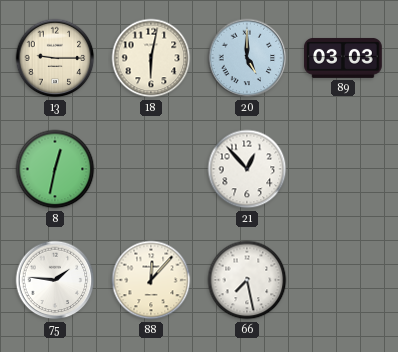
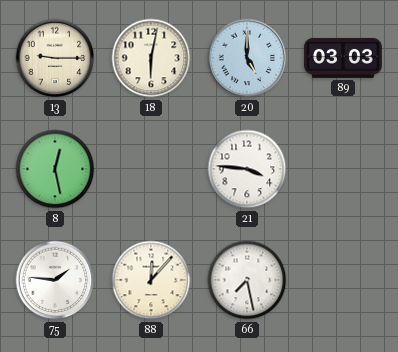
8: 12:32 -> 12:28
21: 12:53 -> 3:46
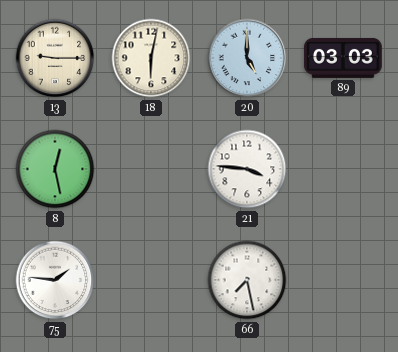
88: 12:07 -> none
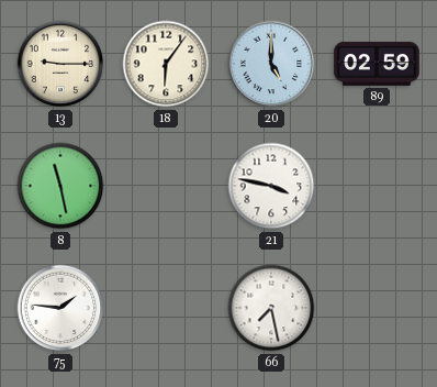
18: 6:02 -> 6:06
89: 03:03 -> 02:59
8: 12:28 -> 11:28
21: 3:46 -> 3:47
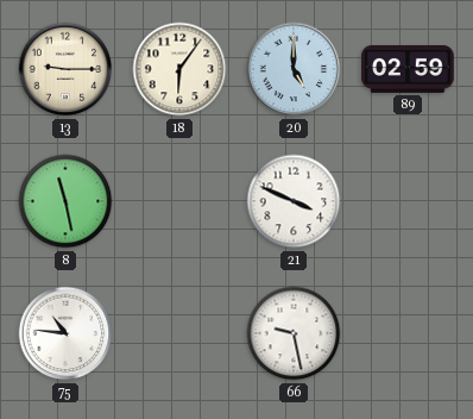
21: 3:47 -> 3:49
75: 1:46 -> 10:46
66: 7:28 -> 9:28
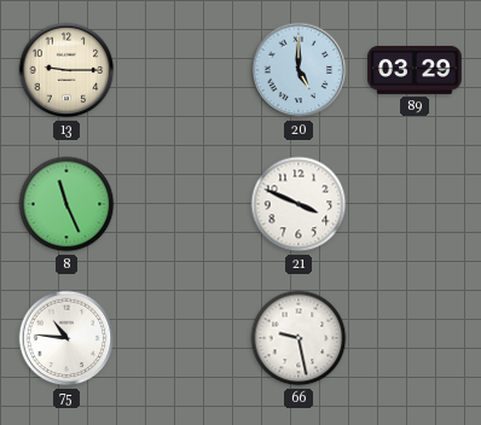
18: 6:06 -> none
89: 02:59 -> 03:29
8: 11:28 -> 11:26
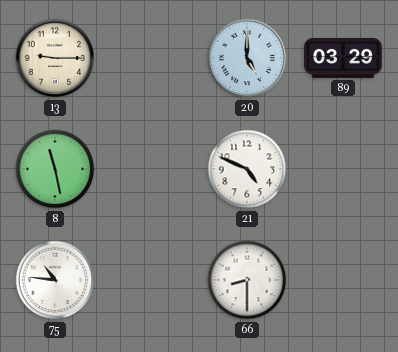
8: 11:26 -> 11:28
21: 3:49 -> 4:49
66: 9:28 -> 8:30
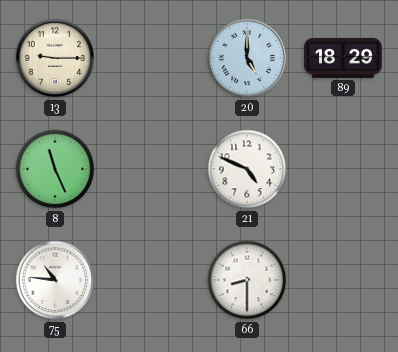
89: 03:29 -> 18:29
8: 11:28 -> 11:26
